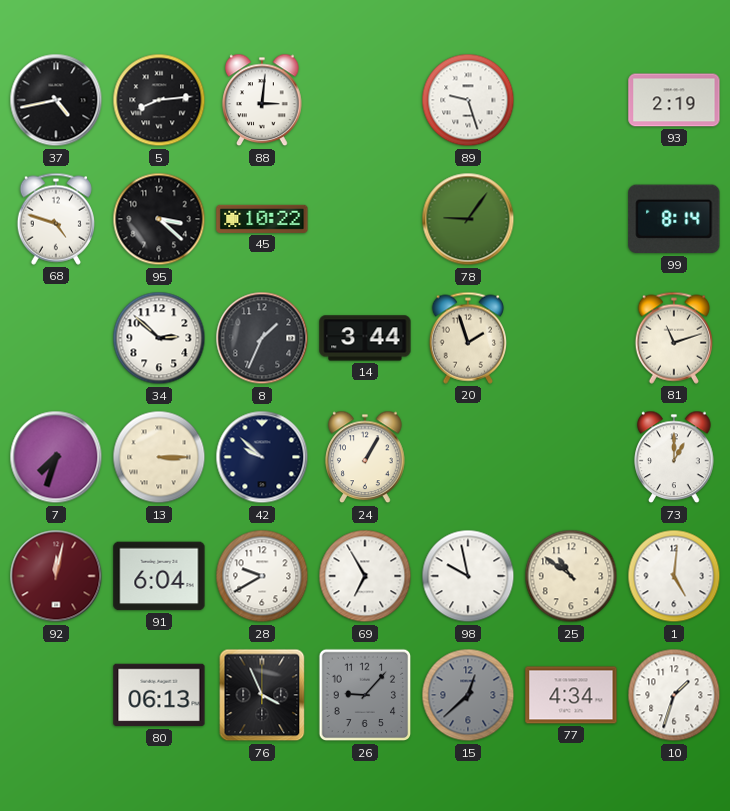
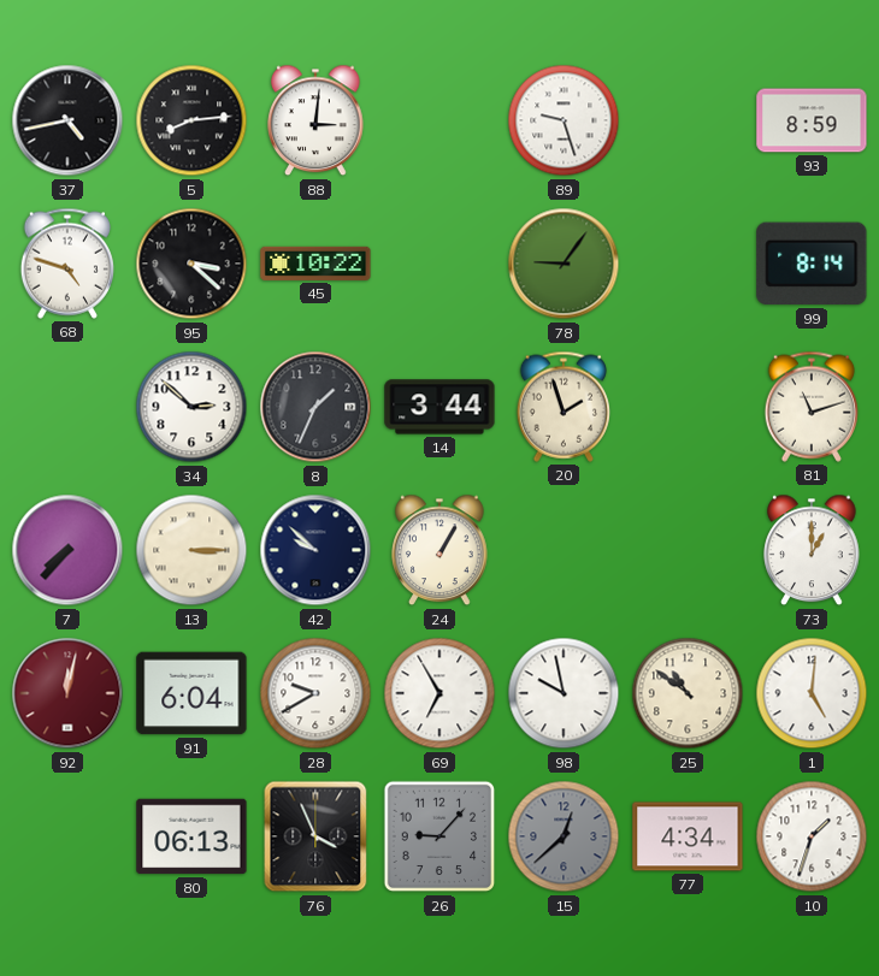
93: 2:19 -> 8:59
7: 7:33 -> 7:37
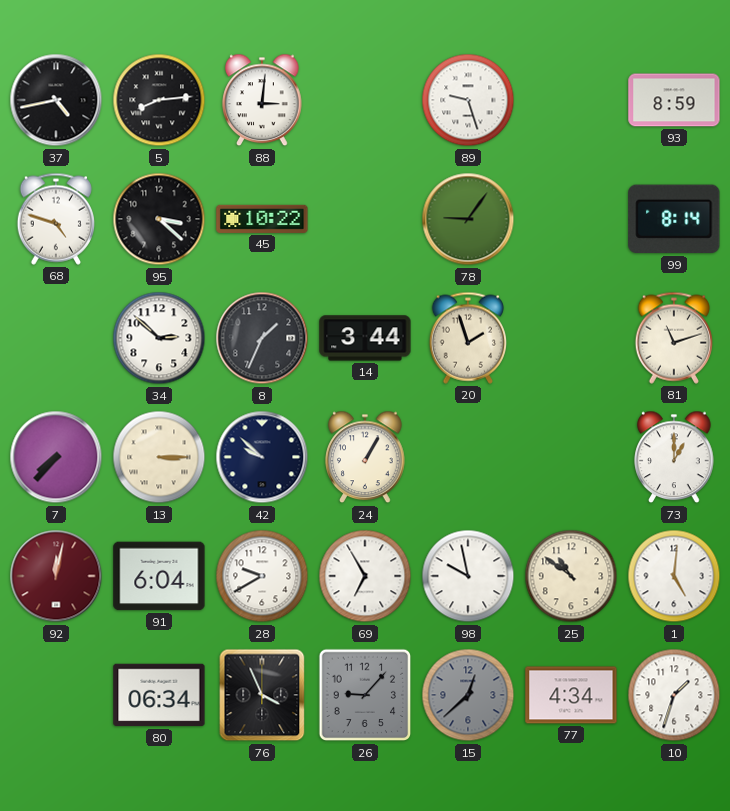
80: 06:13 -> 06:34
